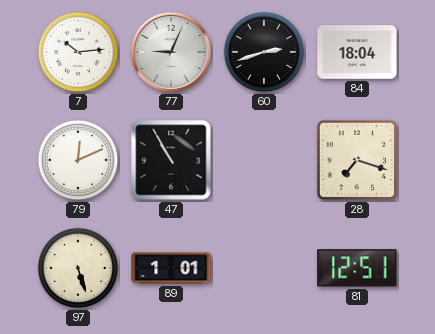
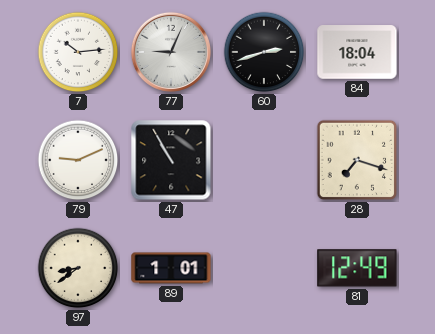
79: 12:11 -> 9:11
97: 5:27 -> 8:39
81: 12:51 -> 12:49
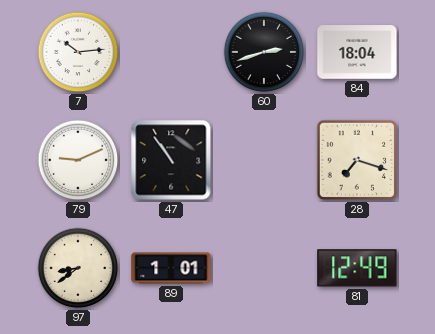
77: 9:04 -> none
47: 10:55 -> 10:54
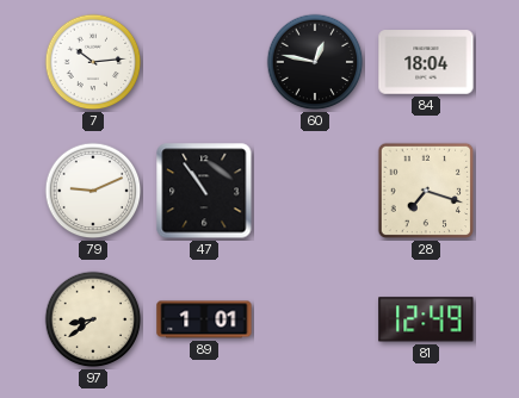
60: 2:42 -> 12:47
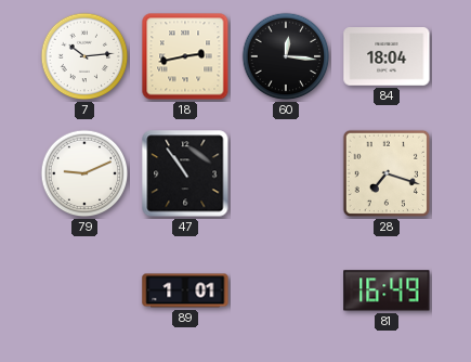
18: none -> 2:43
60: 12:47 -> 12:16
97: 8:39 -> none
81: 12:49 -> 16:49
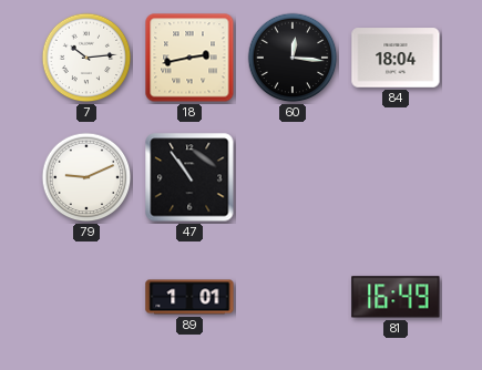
28: 7:18 -> none
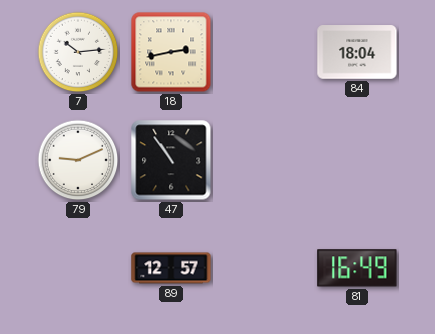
60: 12:16 -> none
89: 1:01 -> 12:57
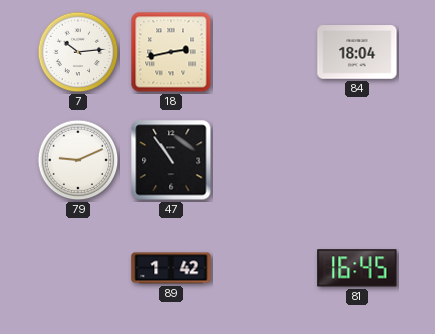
89: 12:57 -> 1:42
81: 16:49 -> 16:45
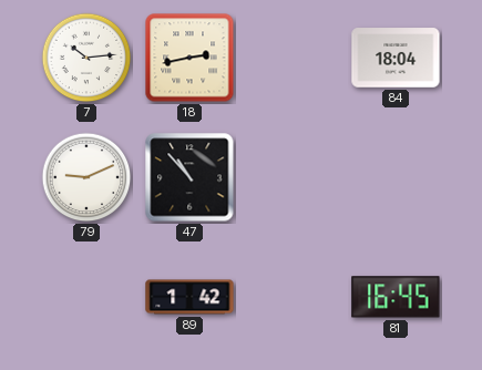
47: 10:54 -> 10:53
